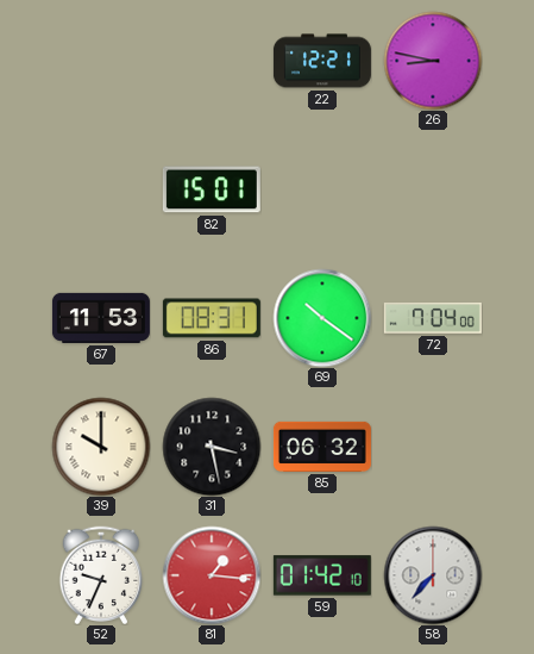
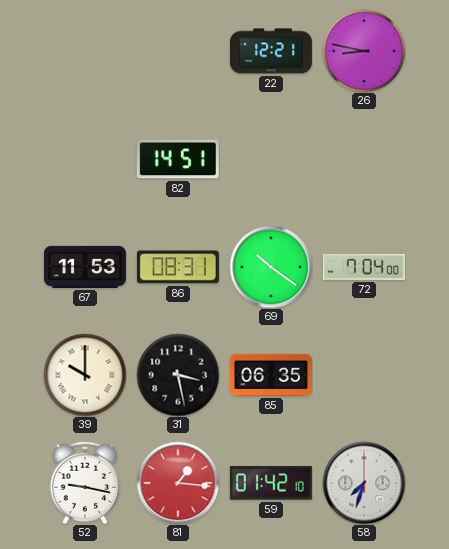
82: 15:01 -> 14:51
85: 06:32 -> 06:35
52: 9:34 -> 9:17
58: 7:37 -> 7:33
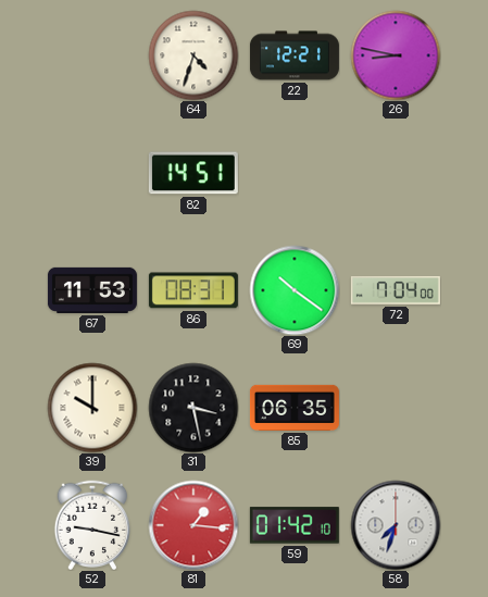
64: none -> 4:33
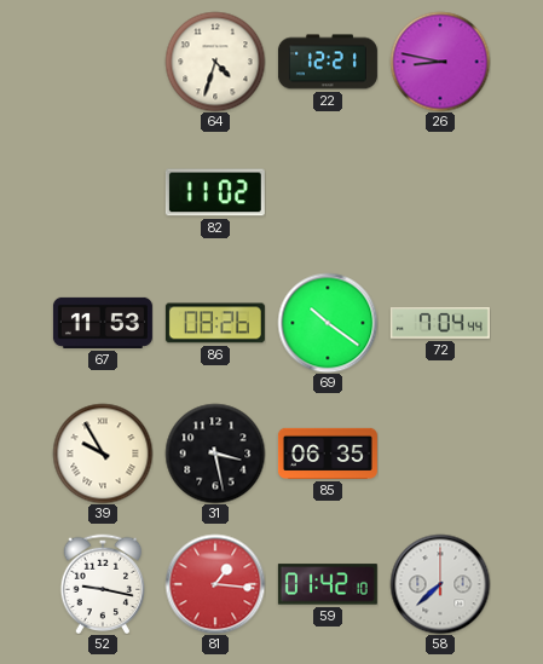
82: 14:51 -> 11:02
86: 08:31 -> 08:26
72: 7:04:00 -> 7:04:44
39: 10:00 -> 9:55
58: 7:33 -> 7:38
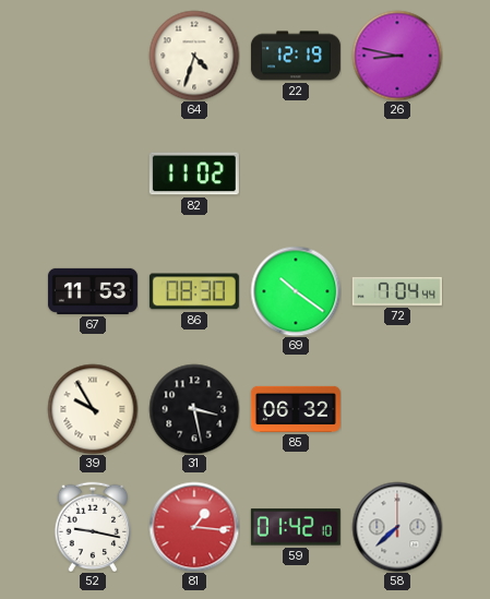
22: 12:21 -> 12:19
86: 08:26 -> 08:30
85: 06:35 -> 06:32
